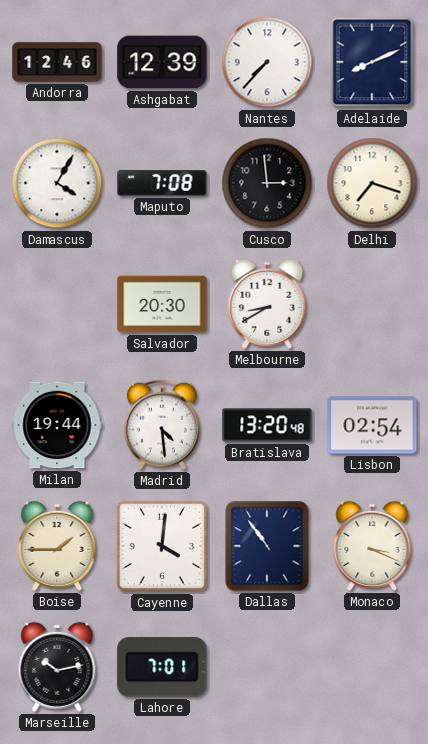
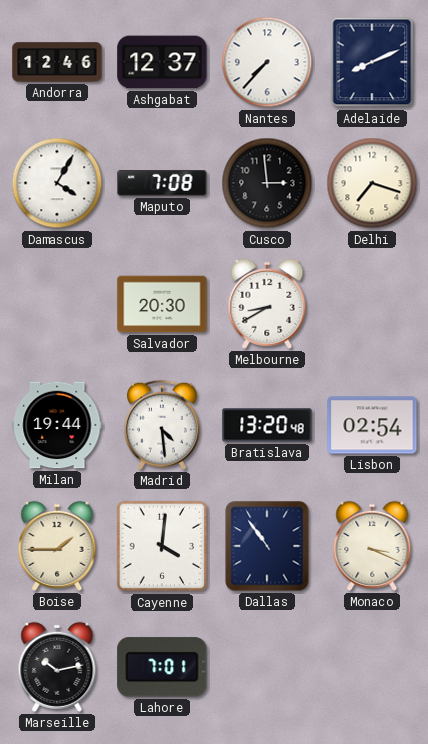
Ashgabat: 12:39 -> 12:37
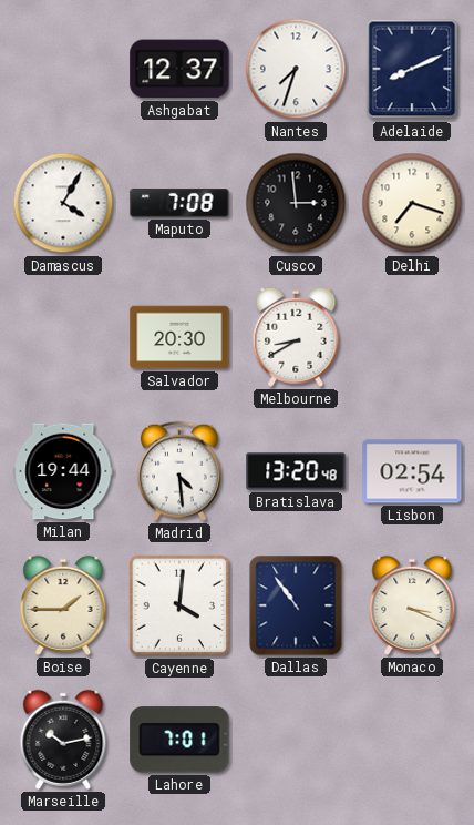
Andorra: 12:46 -> none
Nantes: 7:37 -> 7:33
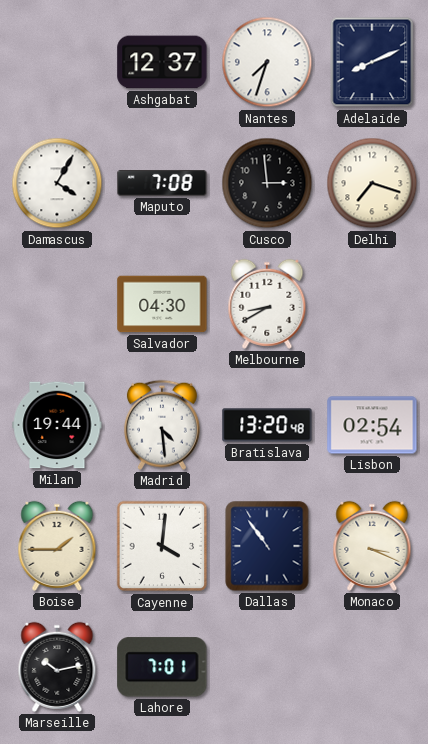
Salvador: 20:30 -> 04:30
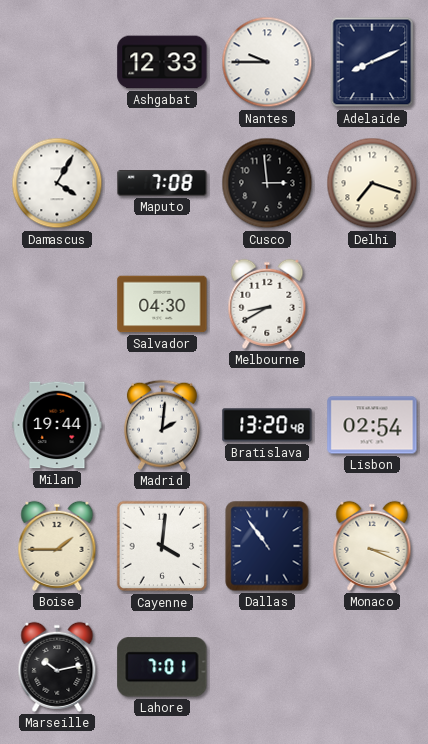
Ashgabat: 12:37 -> 12:33
Nantes: 7:33 -> 9:45
Madrid: 4:29 -> 2:01
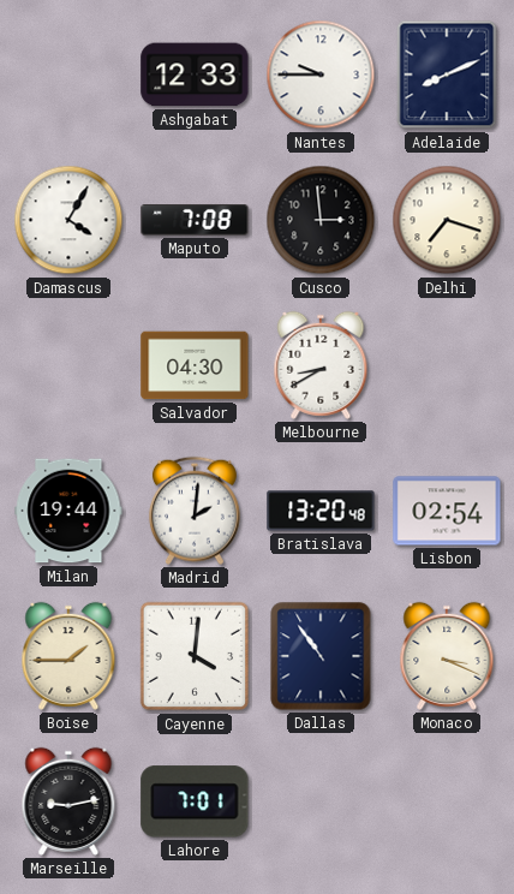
Marseille: 10:13 -> 9:13
